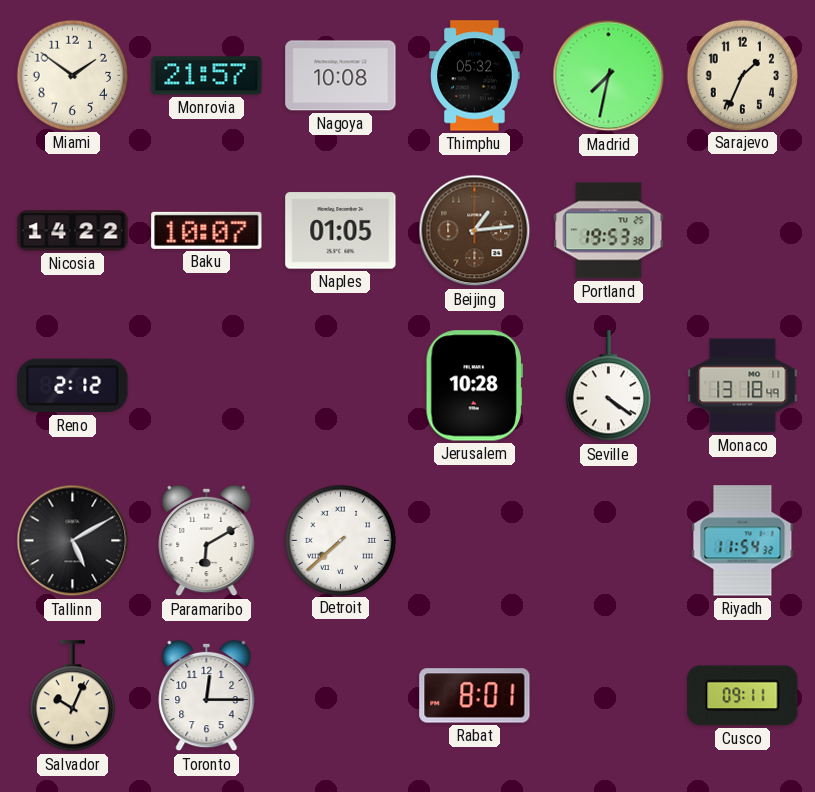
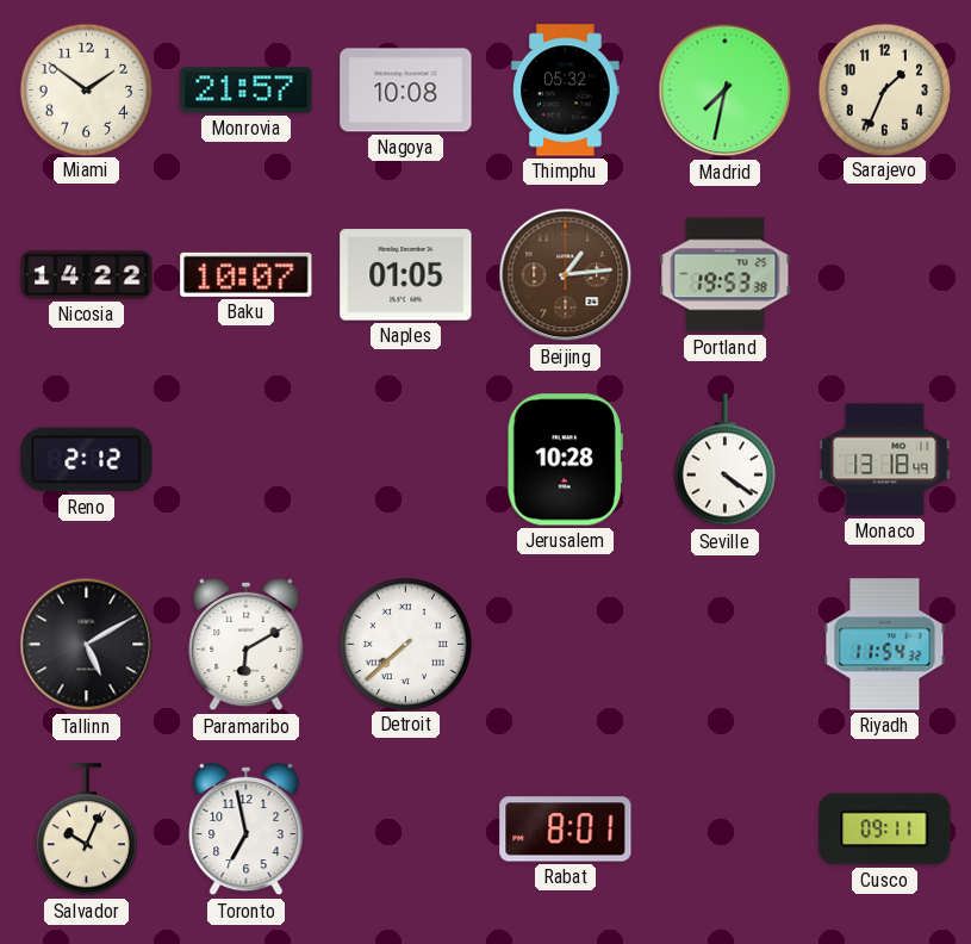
Toronto: 12:15 -> 6:58
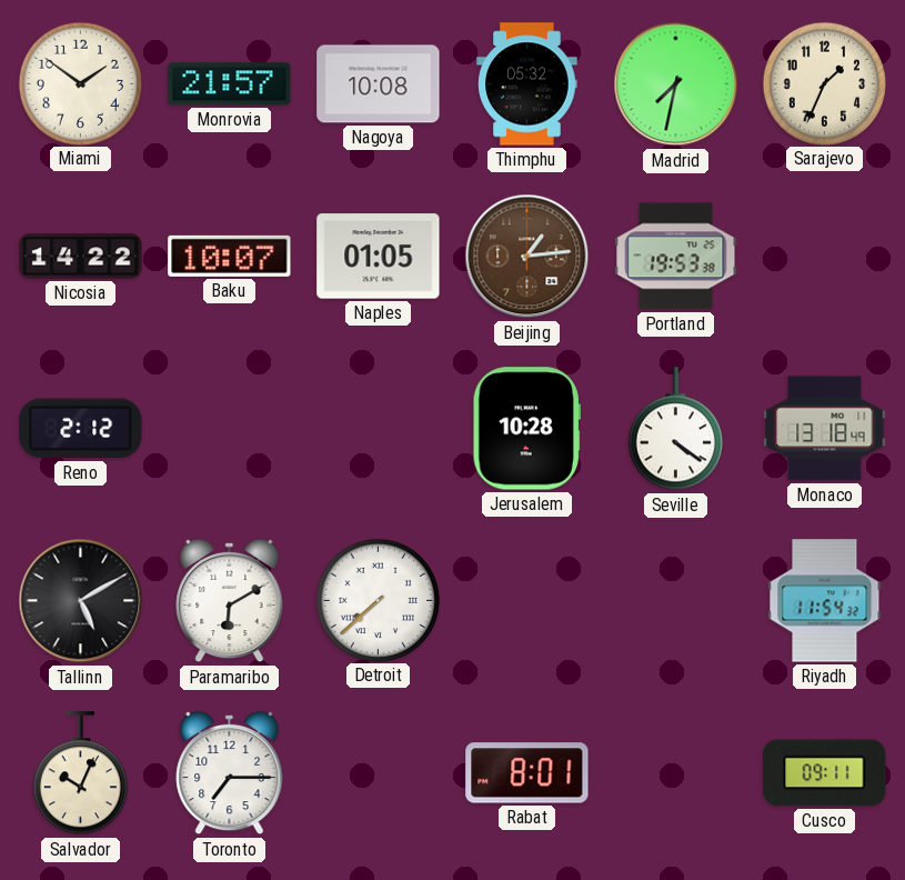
Toronto: 6:58 -> 7:15
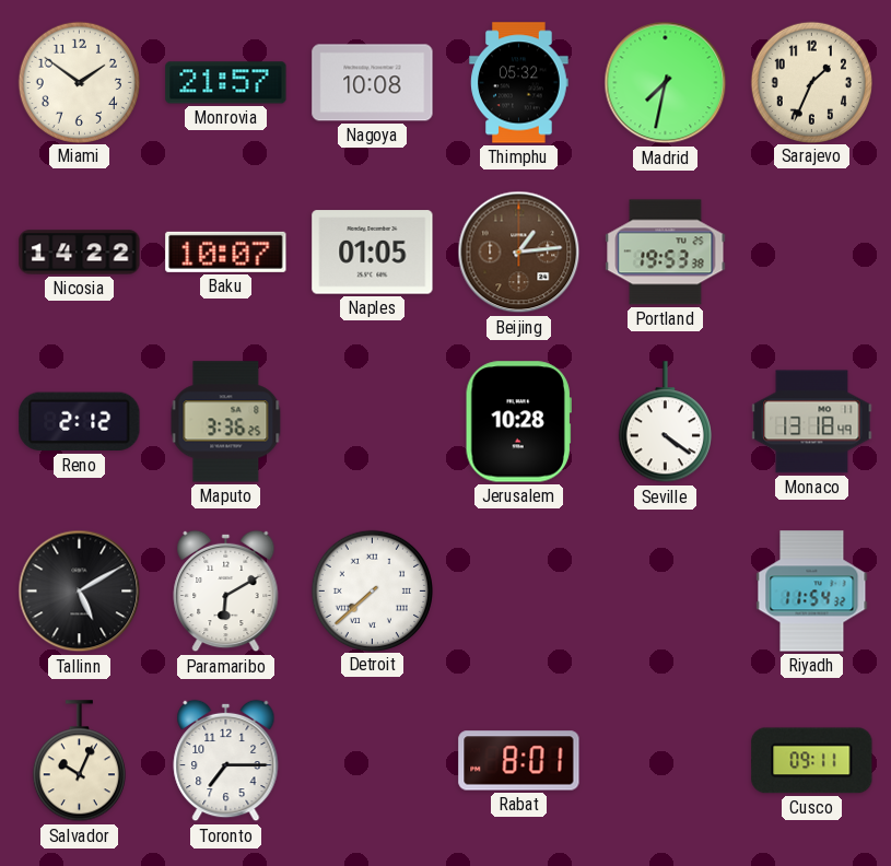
Maputo: none -> 3:36
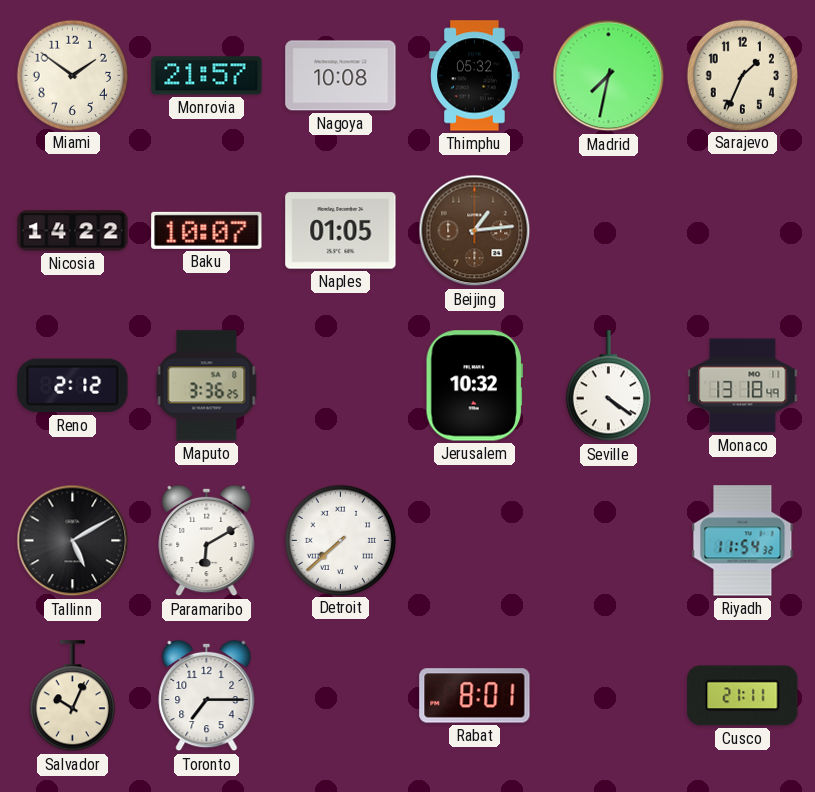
Portland: 19:53 -> none
Jerusalem: 10:28 -> 10:32
Cusco: 09:11 -> 21:11
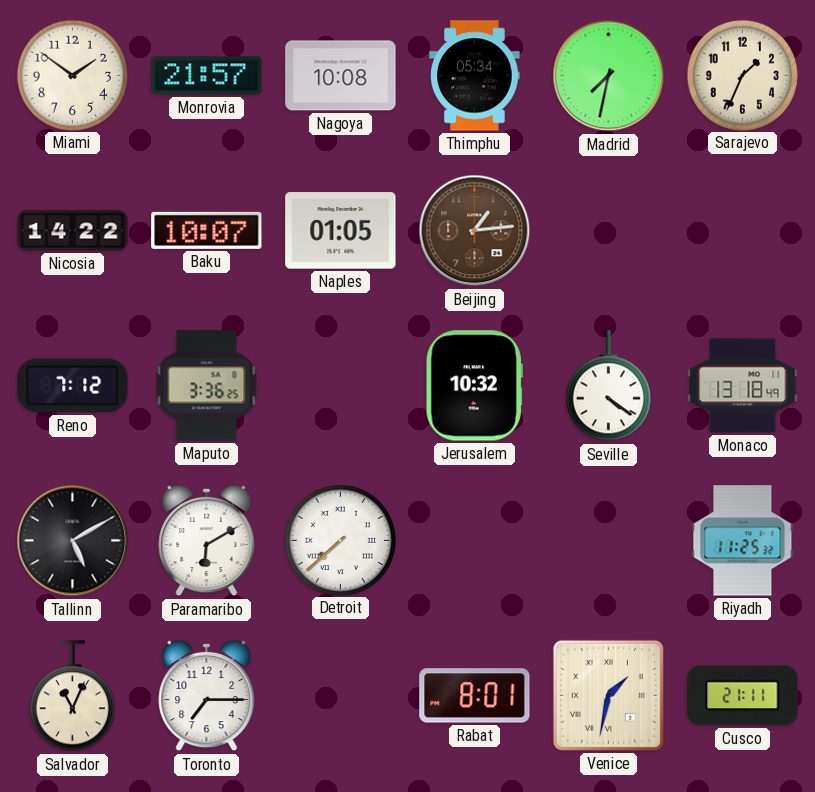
Thimphu: 05:32 -> 05:34
Reno: 2:12 -> 7:12
Riyadh: 11:54 -> 11:25
Salvador: 10:04 -> 11:04
Venice: none -> 1:32
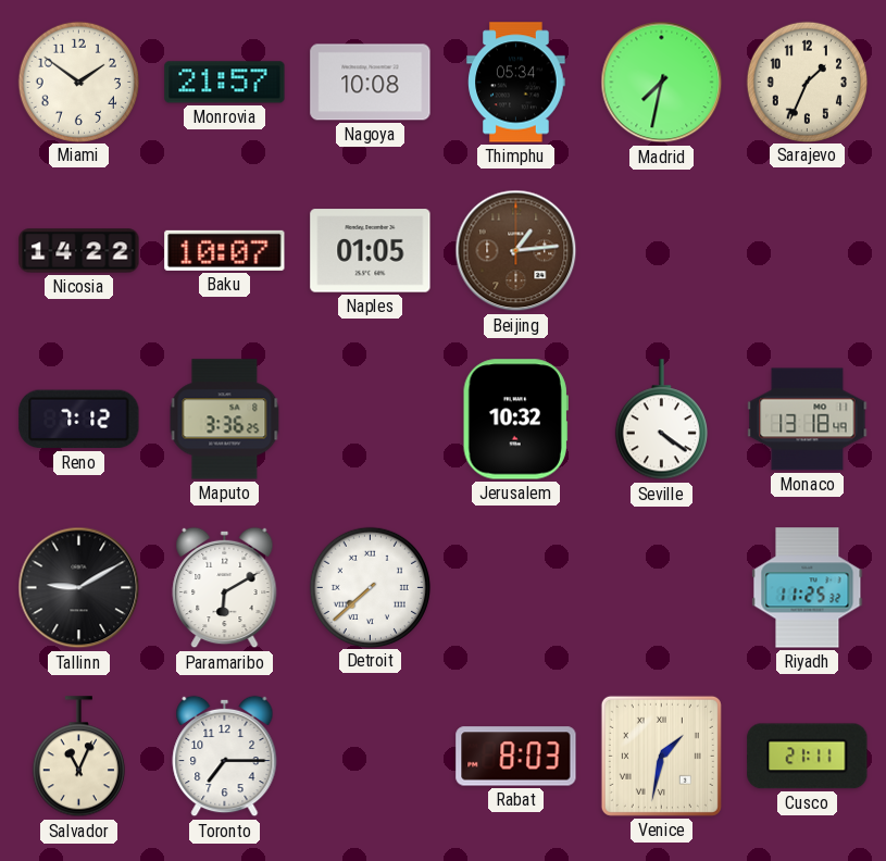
Tallinn: 5:10 -> 9:10
Rabat: 8:01 -> 8:03
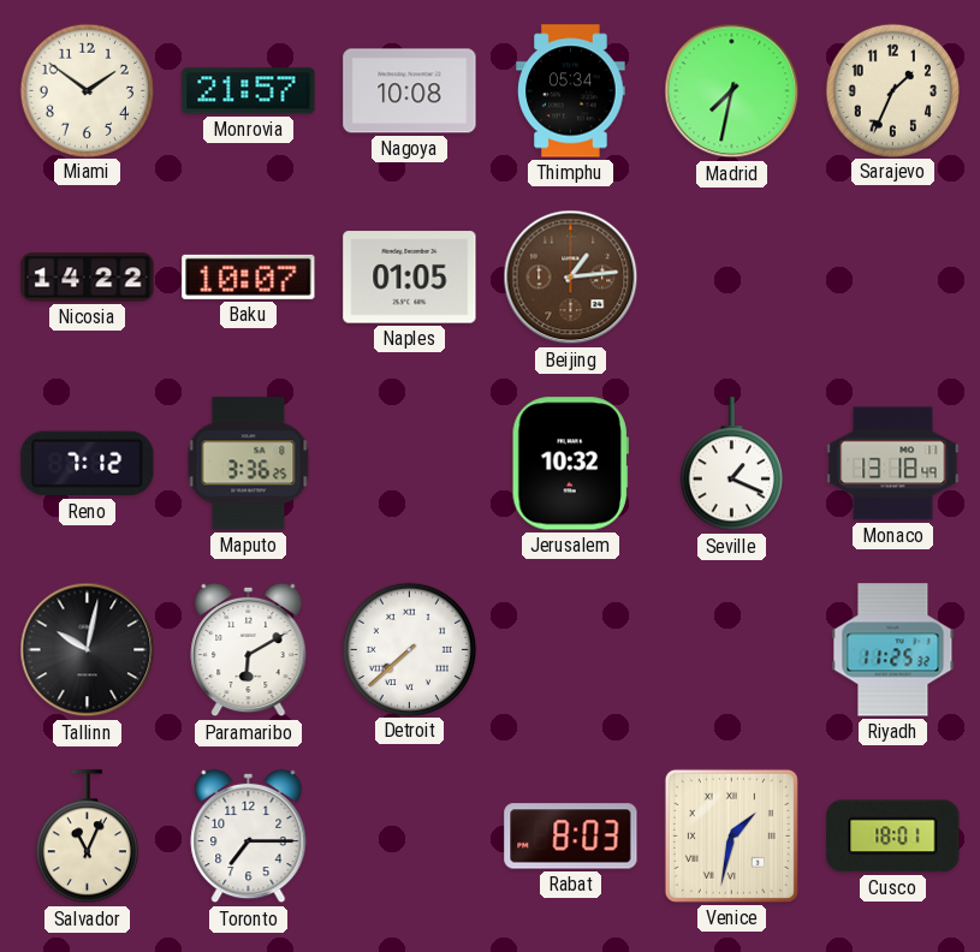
Seville: 4:21 -> 1:19
Tallinn: 9:10 -> 10:02
Cusco: 21:11 -> 18:01
